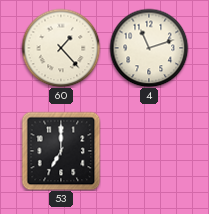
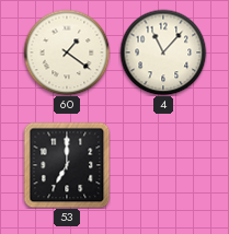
60: 1:23 -> 1:21
4: 11:12 -> 11:07
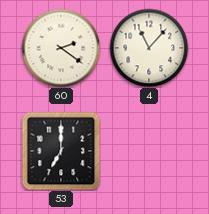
60: 1:21 -> 2:21
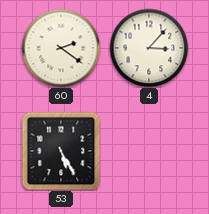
4: 11:07 -> 3:07
53: 7:00 -> 5:25
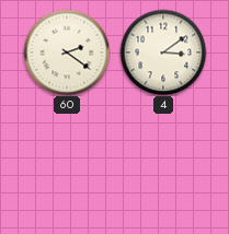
4: 3:07 -> 3:09
53: 5:25 -> none
